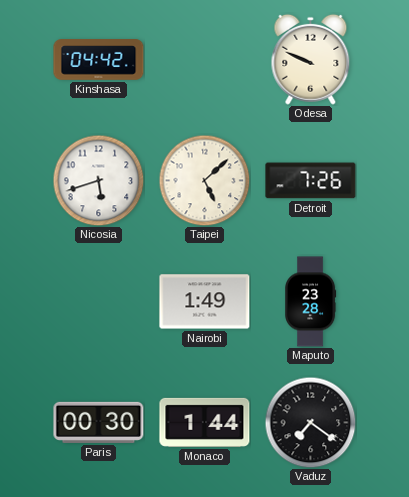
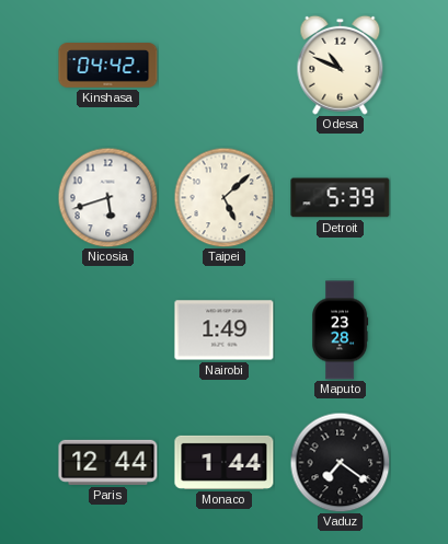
Odesa: 9:49 -> 10:49
Detroit: 7:26 -> 5:39
Paris: 00:30 -> 12:44
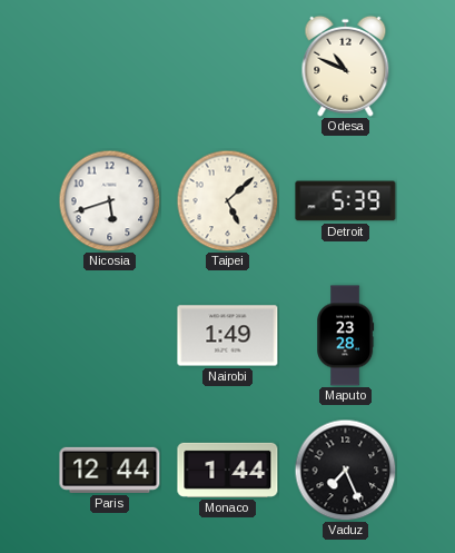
Kinshasa: 04:42 -> none
Vaduz: 7:21 -> 7:26
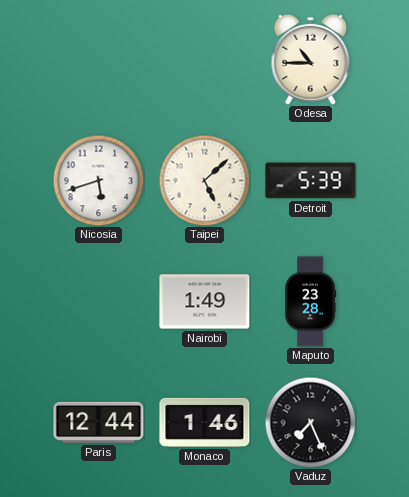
Odesa: 10:49 -> 10:45
Monaco: 1:44 -> 1:46
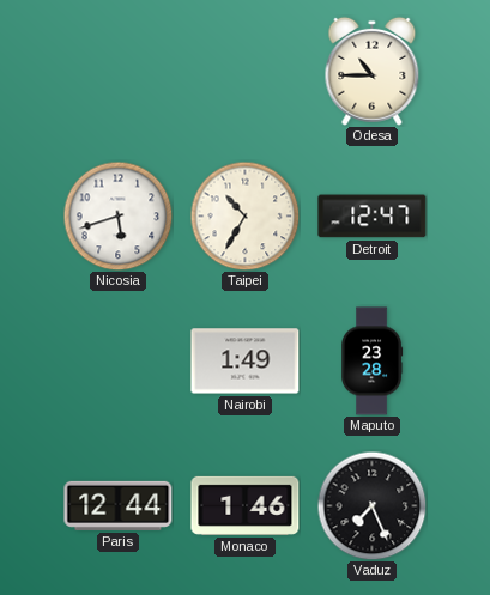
Taipei: 5:08 -> 10:35
Detroit: 5:39 -> 12:47
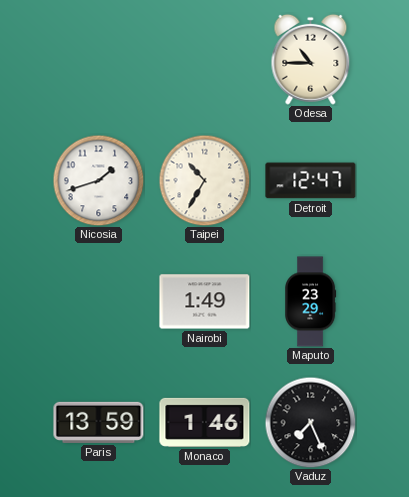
Nicosia: 5:42 -> 1:42
Maputo: 23:28 -> 23:29
Paris: 12:44 -> 13:59
